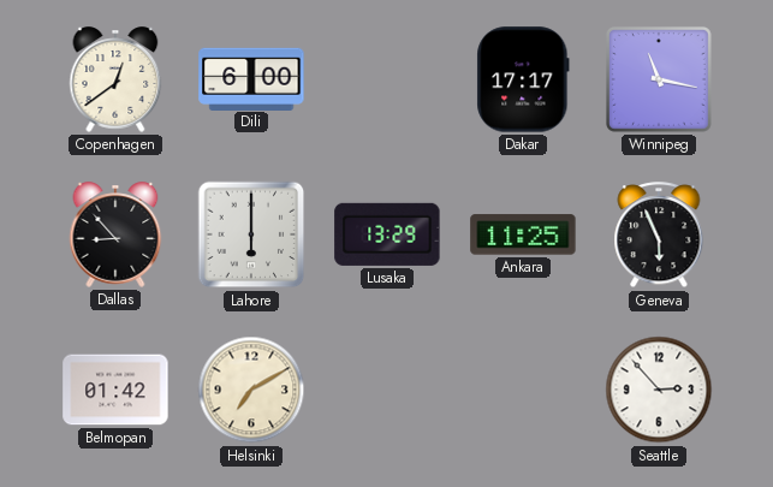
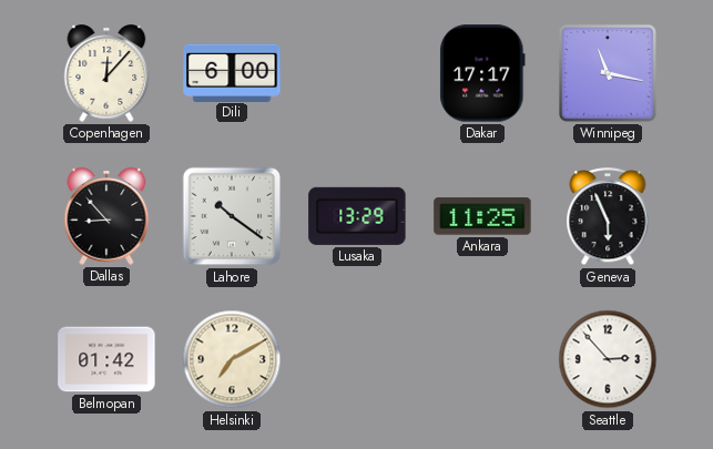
Copenhagen: 12:39 -> 12:07
Lahore: 6:00 -> 10:21
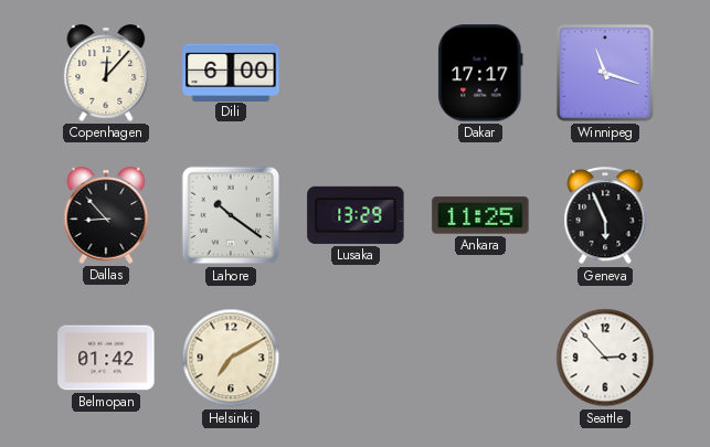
Winnipeg: 11:17 -> 11:18
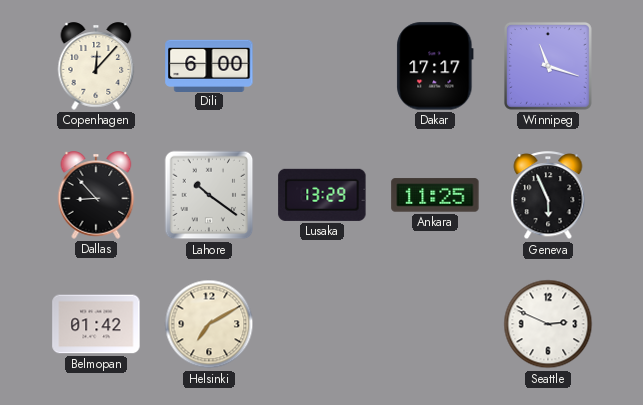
Seattle: 2:53 -> 2:49
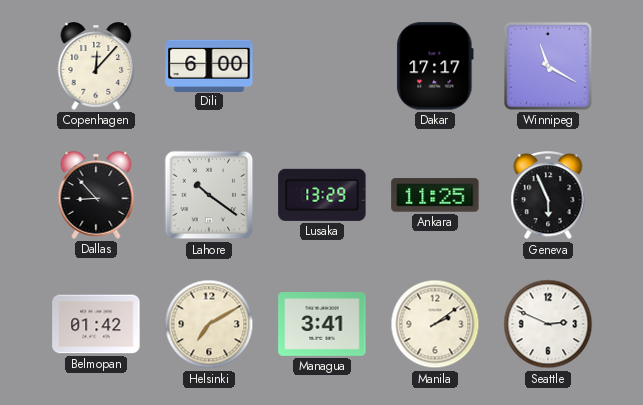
Winnipeg: 11:18 -> 11:20
Managua: none -> 3:41
Manila: none -> 2:09
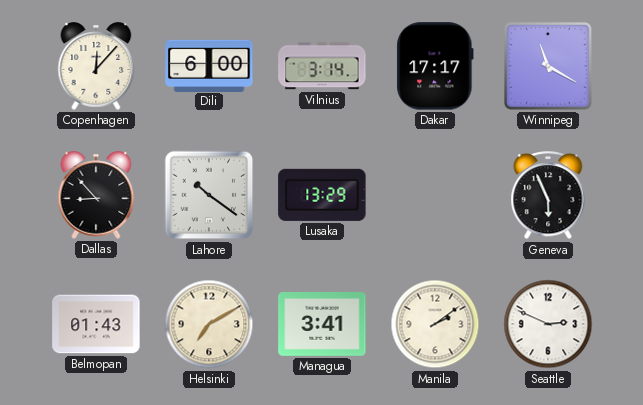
Vilnius: none -> 3:14
Ankara: 11:25 -> none
Belmopan: 01:42 -> 01:43
